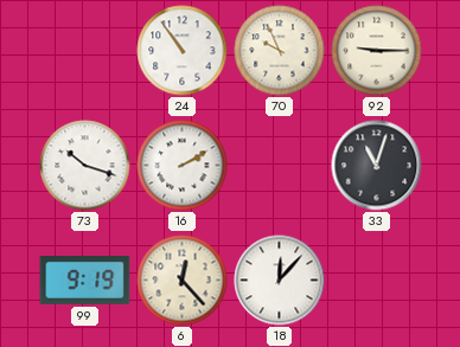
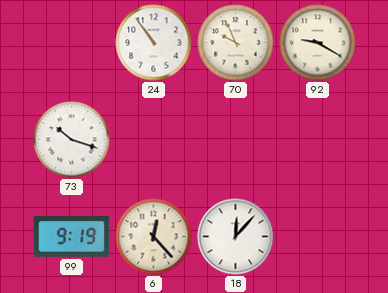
92: 9:15 -> 9:20
16: 2:10 -> none
33: 11:03 -> none
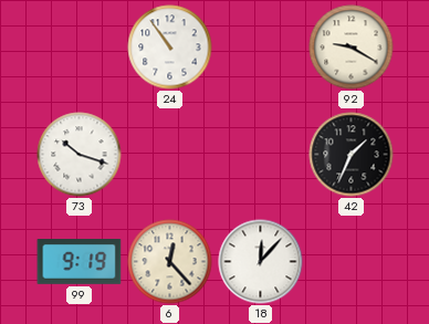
70: 9:56 -> none
42: none -> 1:34
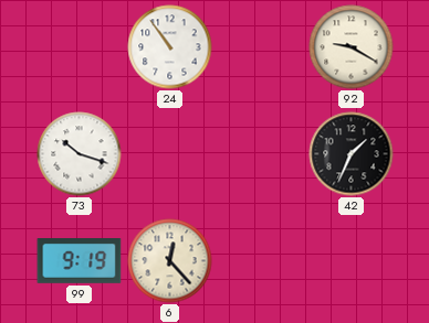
18: 12:07 -> none
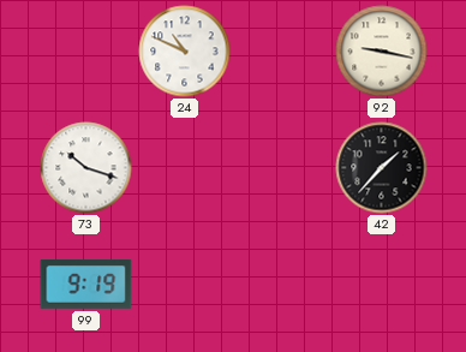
24: 10:54 -> 10:49
92: 9:20 -> 9:17
42: 1:34 -> 1:37
6: 12:23 -> none
